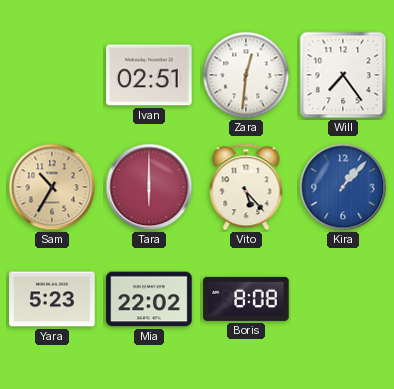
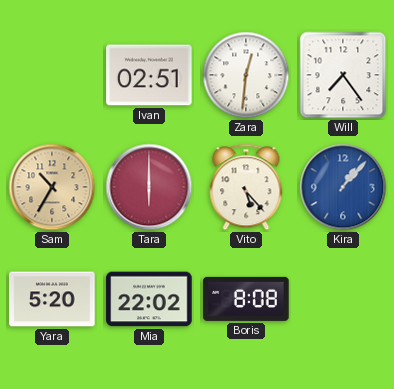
Yara: 5:23 -> 5:20
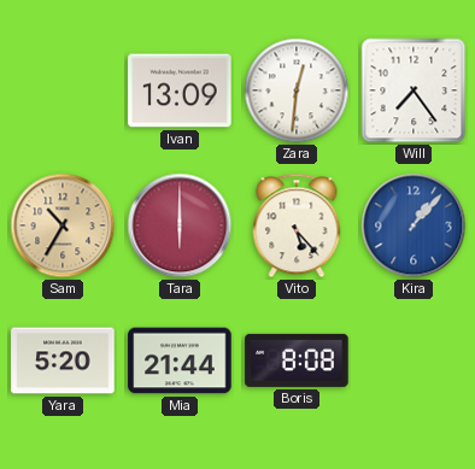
Ivan: 02:51 -> 13:09
Mia: 22:02 -> 21:44
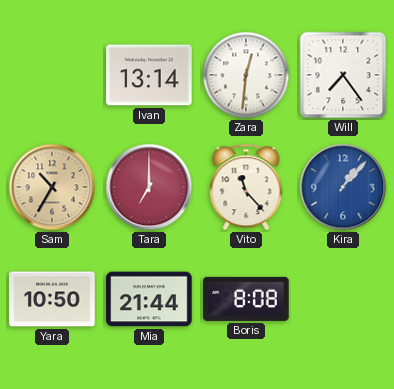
Ivan: 13:09 -> 13:14
Tara: 6:00 -> 7:00
Vito: 5:23 -> 11:23
Yara: 5:20 -> 10:50
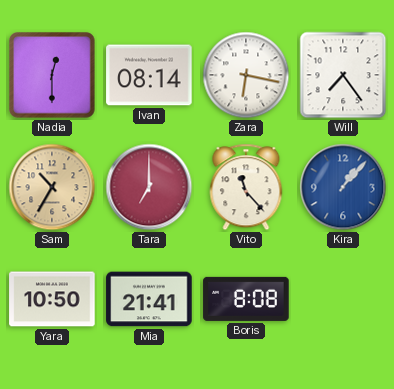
Nadia: none -> 12:30
Ivan: 13:14 -> 08:14
Zara: 12:31 -> 6:17
Mia: 21:44 -> 21:41
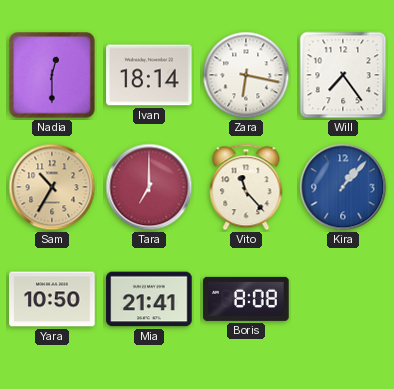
Ivan: 08:14 -> 18:14
